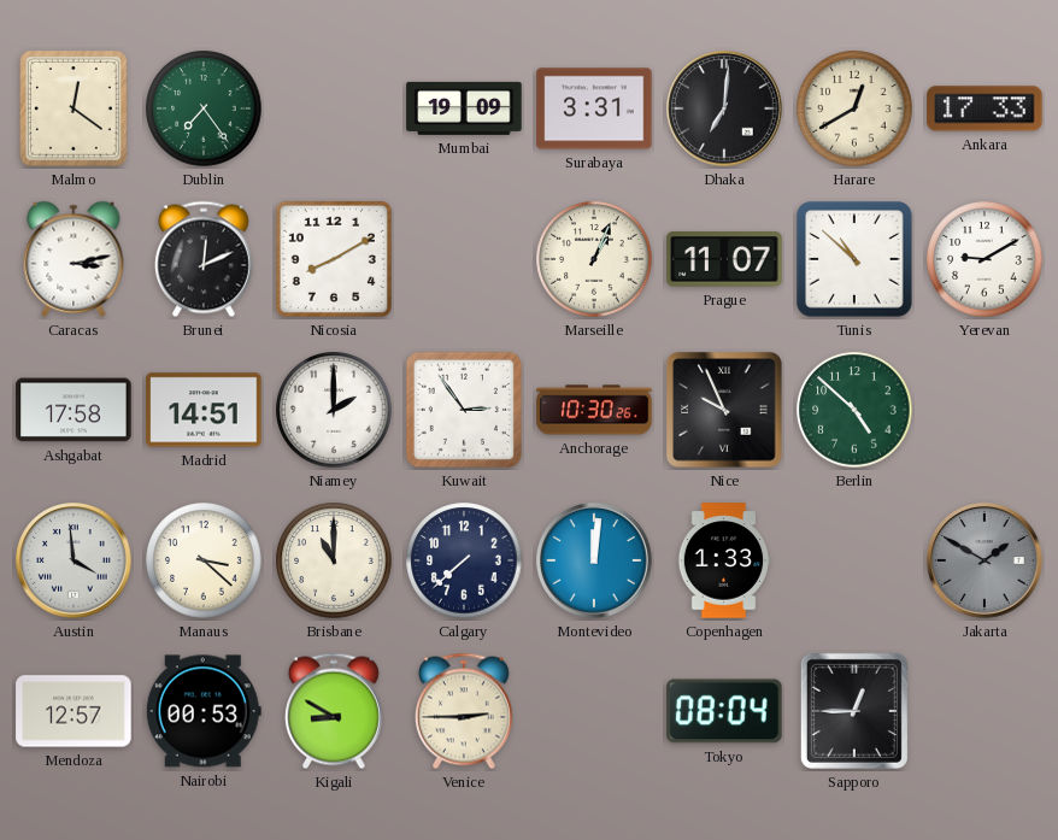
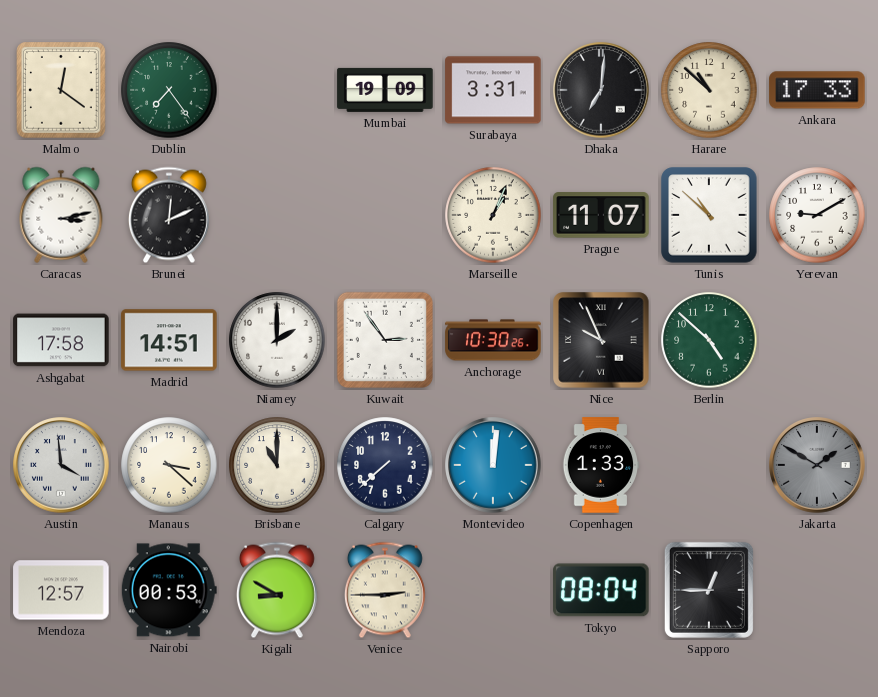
Harare: 12:40 -> 10:52
Nicosia: 8:10 -> none
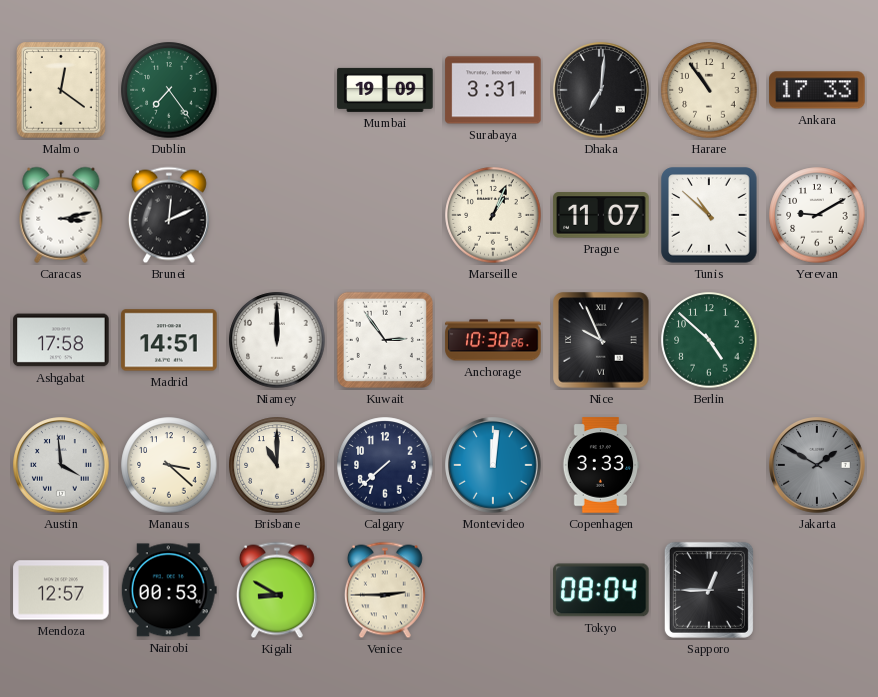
Harare: 10:52 -> 10:54
Niamey: 2:00 -> 12:00
Copenhagen: 1:33 -> 3:33
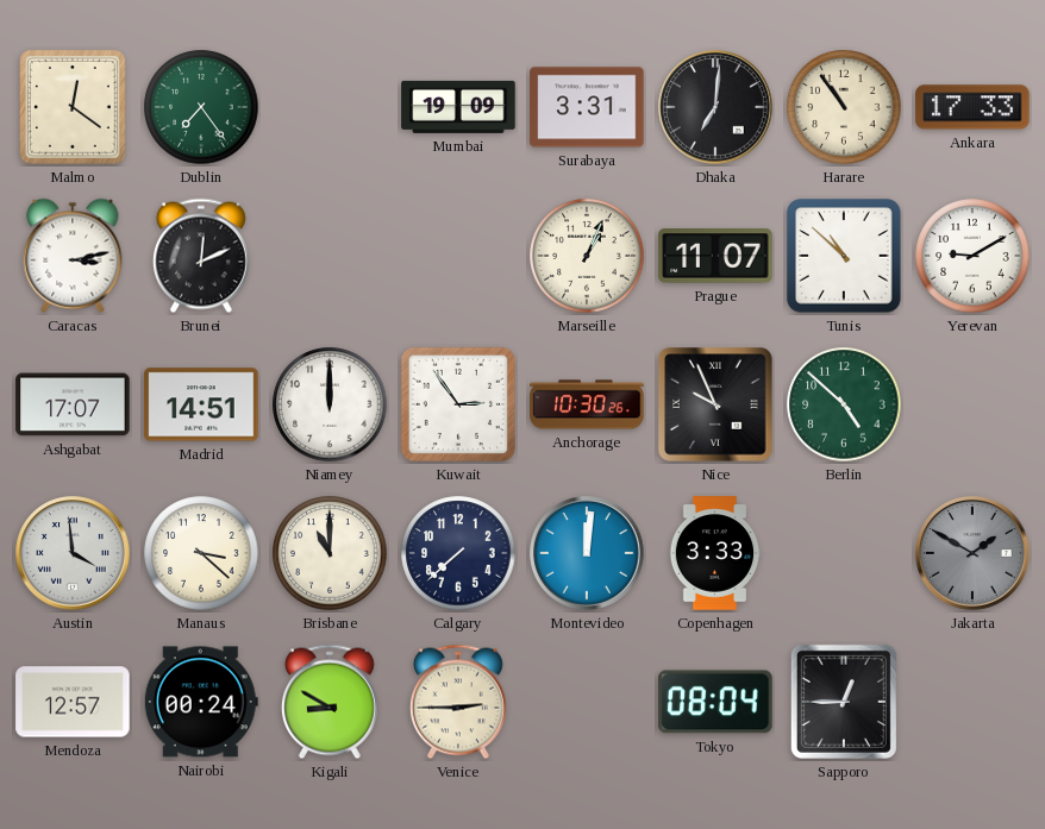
Ashgabat: 17:58 -> 17:07
Nairobi: 00:53 -> 00:24
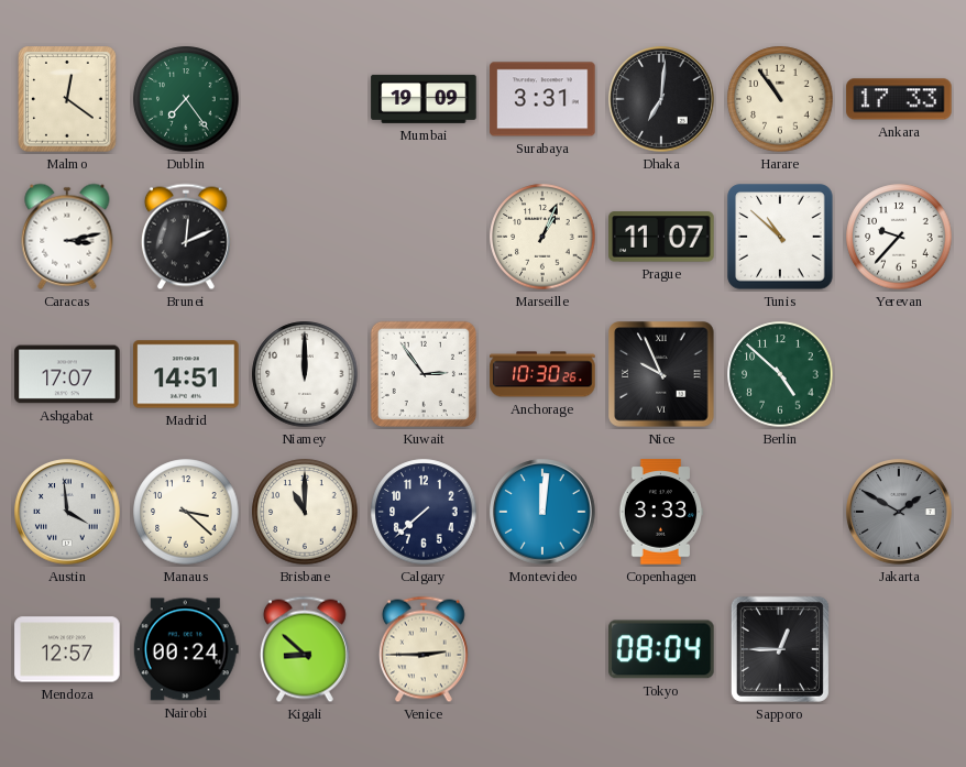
Yerevan: 9:10 -> 9:37
Kigali: 8:50 -> 8:52
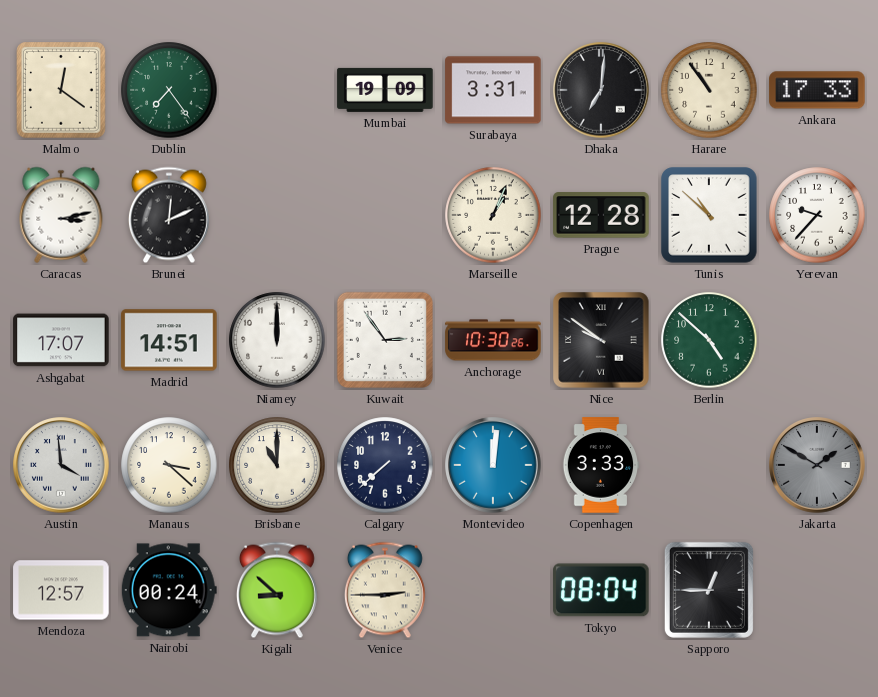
Prague: 11:07 -> 12:28
Nice: 9:56 -> 9:51
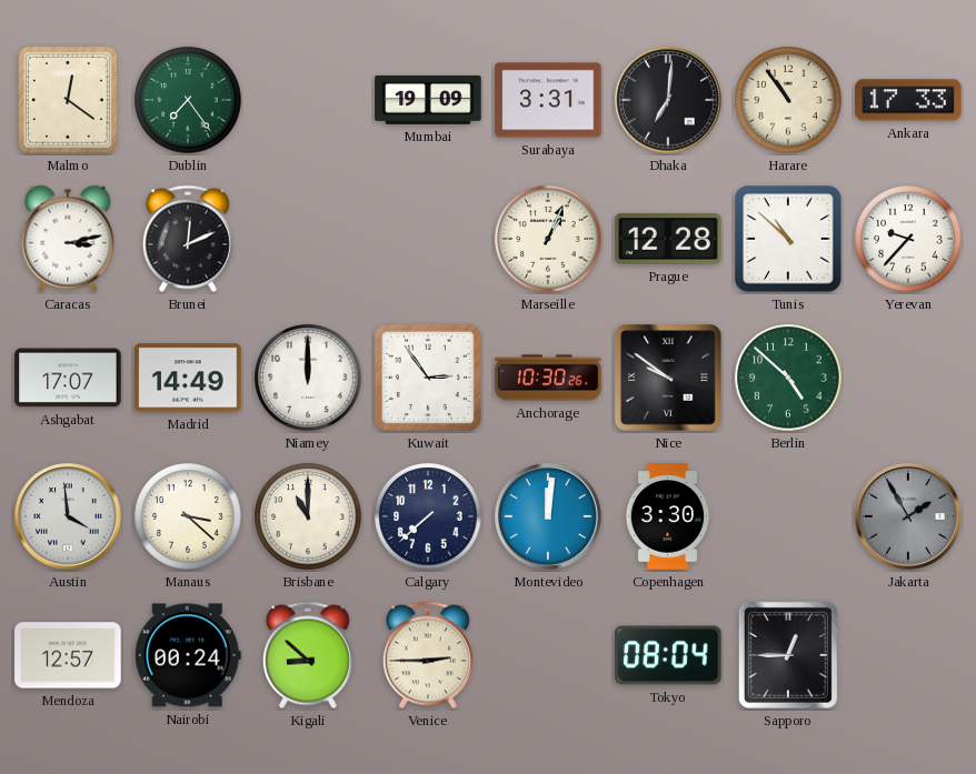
Madrid: 14:51 -> 14:49
Copenhagen: 3:33 -> 3:30
Jakarta: 1:50 -> 1:55
